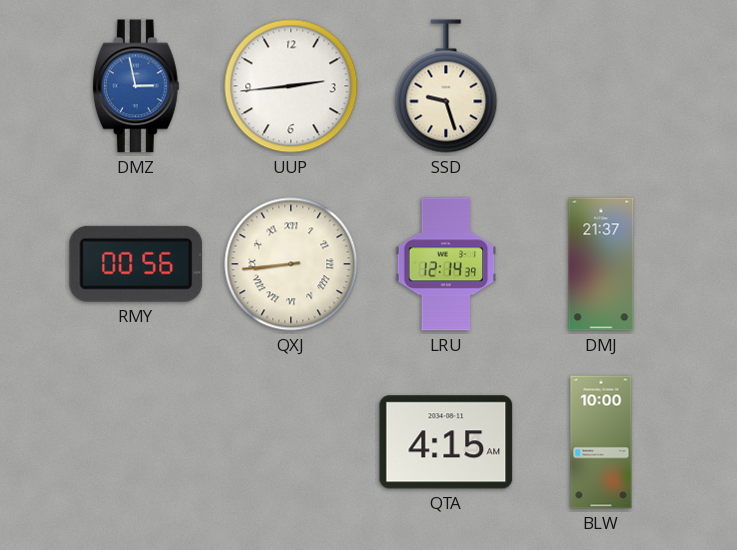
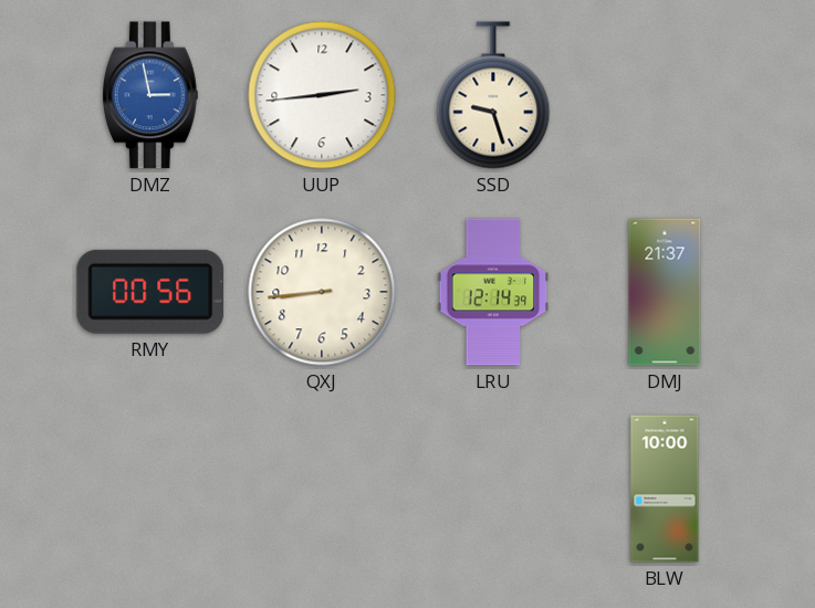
QXJ numerals: Roman -> Arabic
QTA: 4:15 -> none
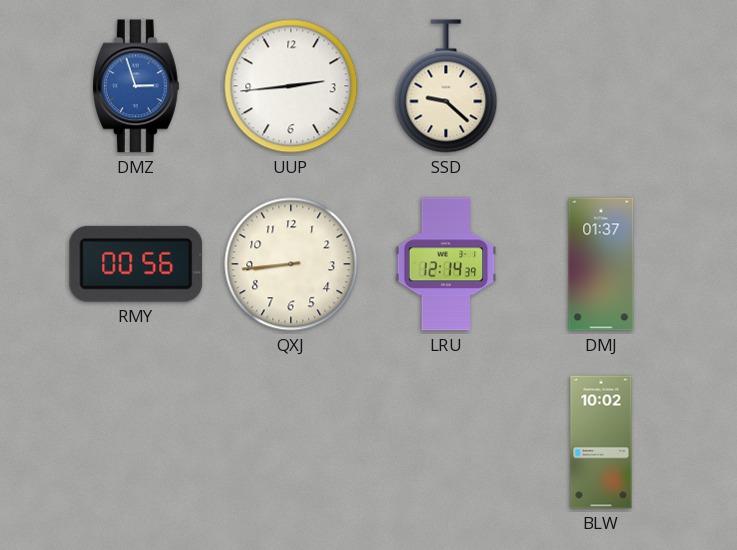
DMZ: 2:58 -> 2:57
SSD: 9:27 -> 9:22
DMJ: 21:37 -> 01:37
BLW: 10:00 -> 10:02
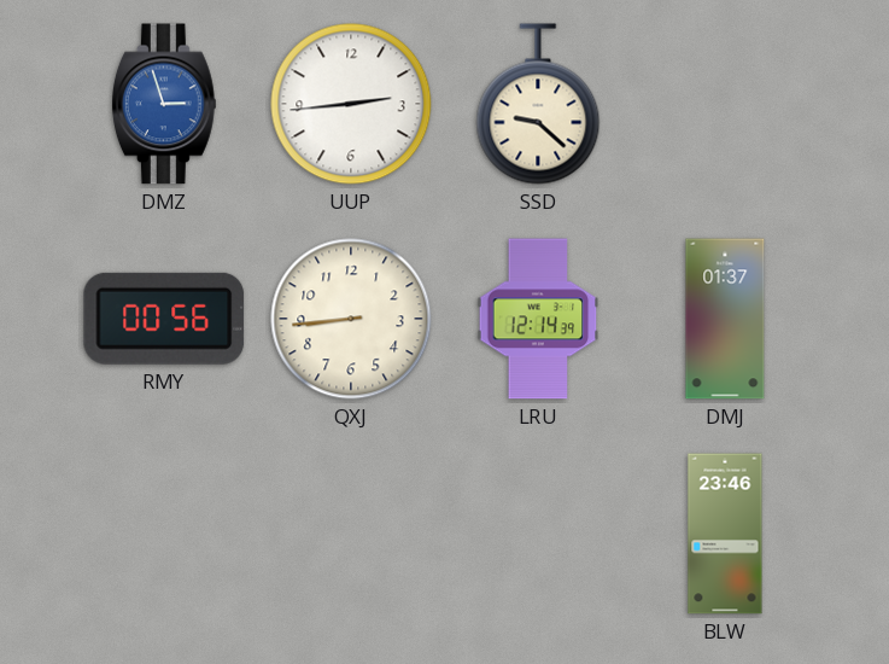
BLW: 10:02 -> 23:46
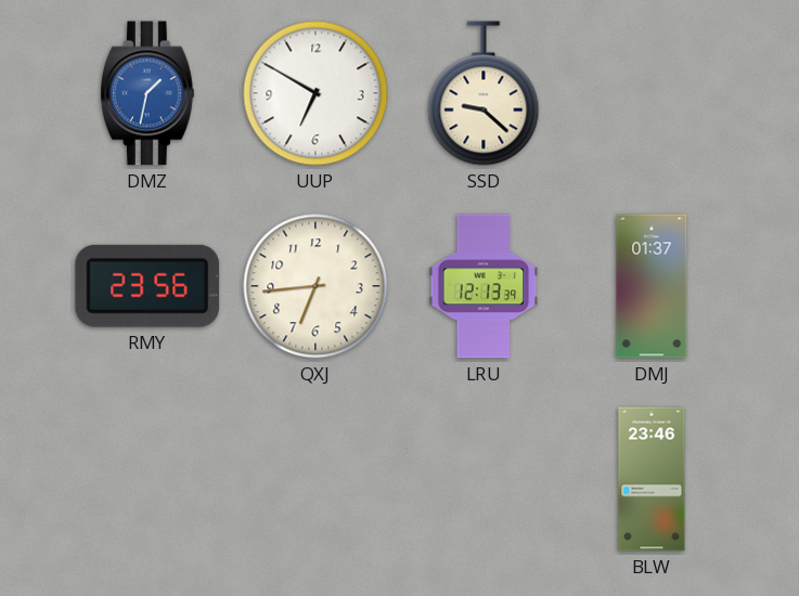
DMZ: 2:57 -> 1:32
UUP: 2:44 -> 6:50
RMY: 00:56 -> 23:56
QXJ: 8:44 -> 6:44
LRU: 12:14 -> 12:13
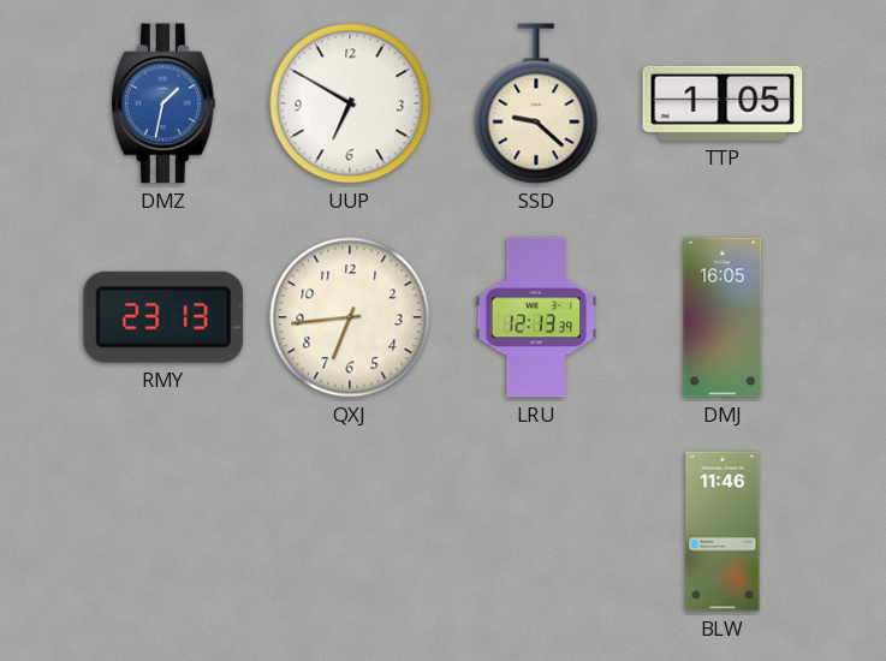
TTP: none -> 1:05
RMY: 23:56 -> 23:13
DMJ: 01:37 -> 16:05
BLW: 23:46 -> 11:46
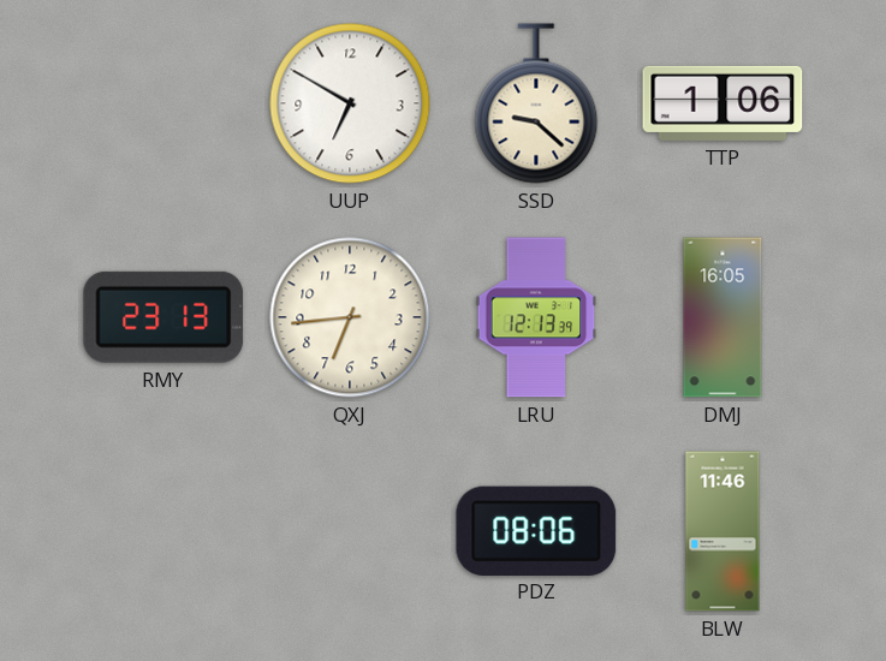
DMZ: 1:32 -> none
TTP: 1:05 -> 1:06
PDZ: none -> 08:06
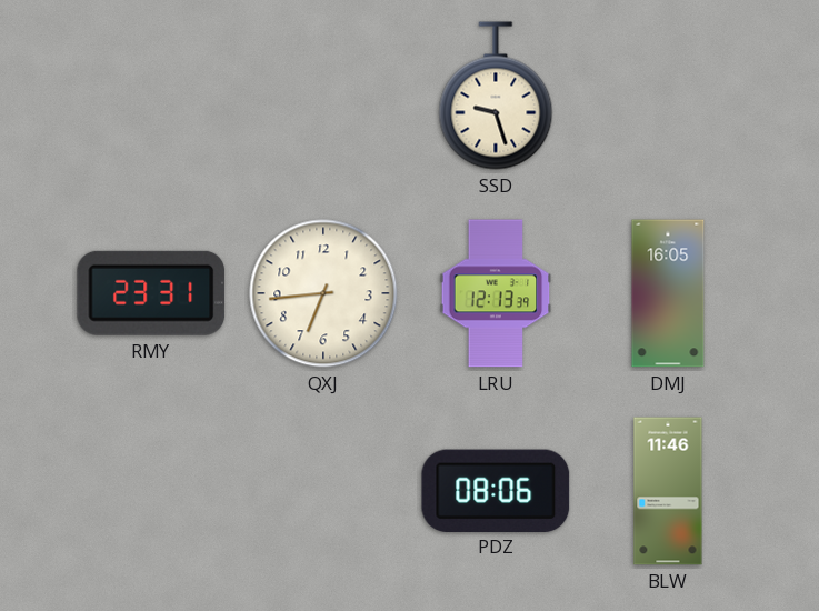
UUP: 6:50 -> none
SSD: 9:22 -> 9:27
TTP: 1:06 -> none
RMY: 23:13 -> 23:31
